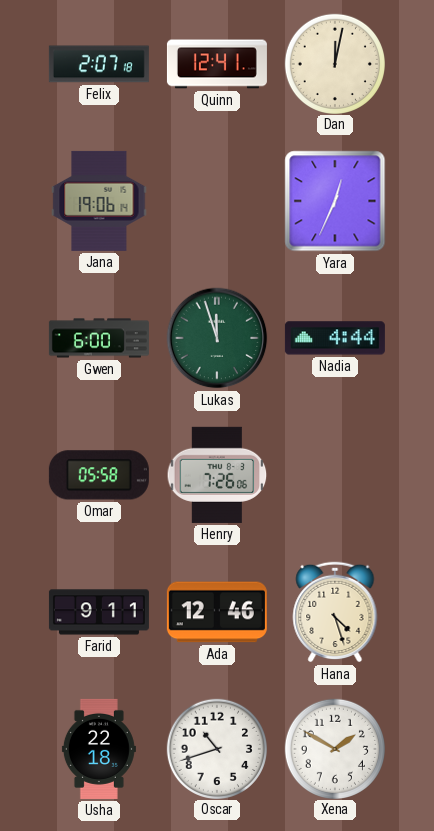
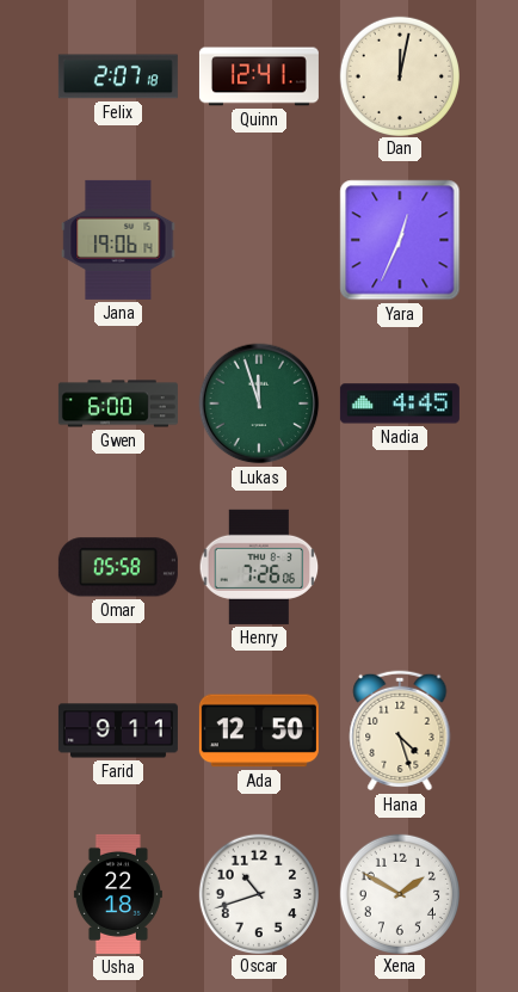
Nadia: 4:44 -> 4:45
Ada: 12:46 -> 12:50
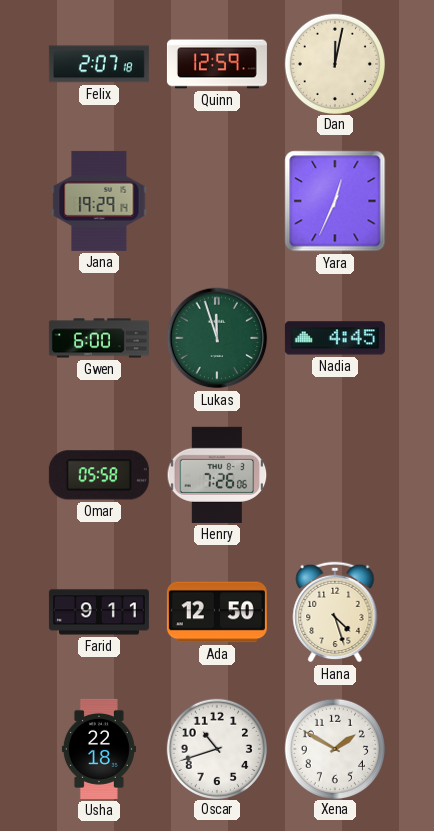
Quinn: 12:41 -> 12:59
Jana: 19:06 -> 19:29
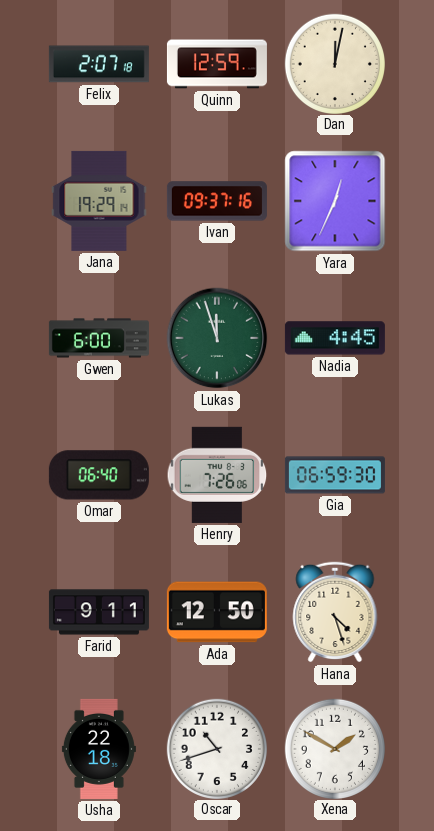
Ivan: none -> 09:37
Omar: 05:58 -> 06:40
Gia: none -> 06:59
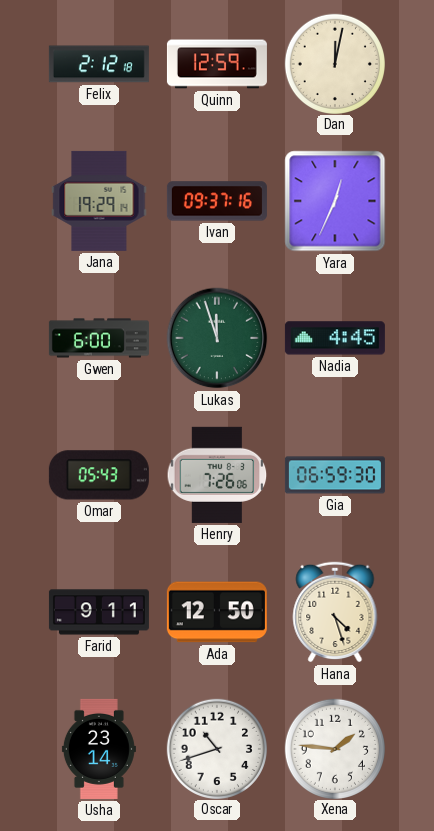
Felix: 2:07 -> 2:12
Omar: 06:40 -> 05:43
Usha: 22:18 -> 23:14
Xena: 1:50 -> 1:46
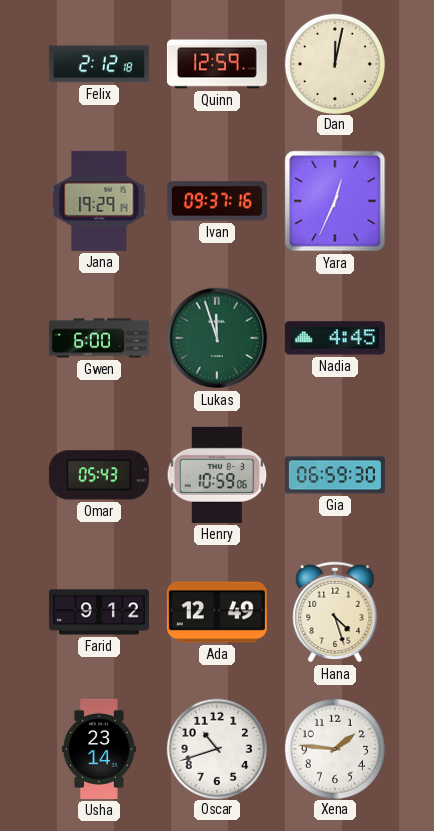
Henry: 7:26 -> 10:59
Farid: 9:11 -> 9:12
Ada: 12:50 -> 12:49
